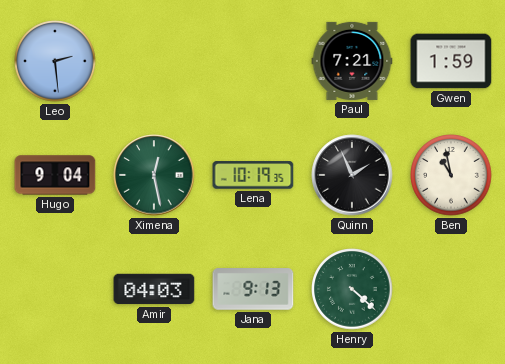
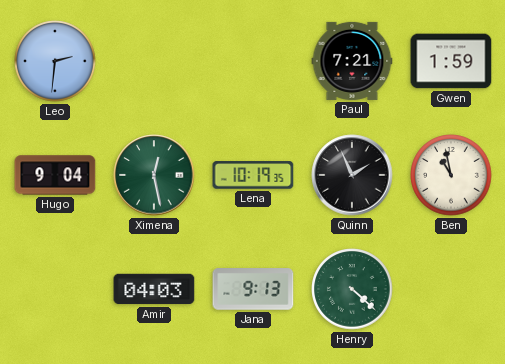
Leo: 2:29 -> 2:31
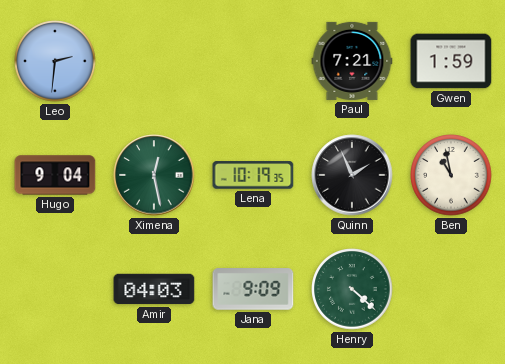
Jana: 9:13 -> 9:09
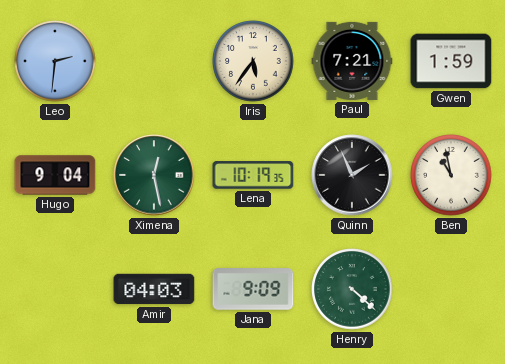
Iris: none -> 5:36
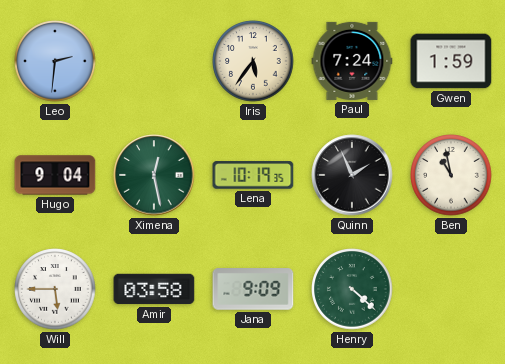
Paul: 7:21 -> 7:24
Will: none -> 5:45
Amir: 04:03 -> 03:58
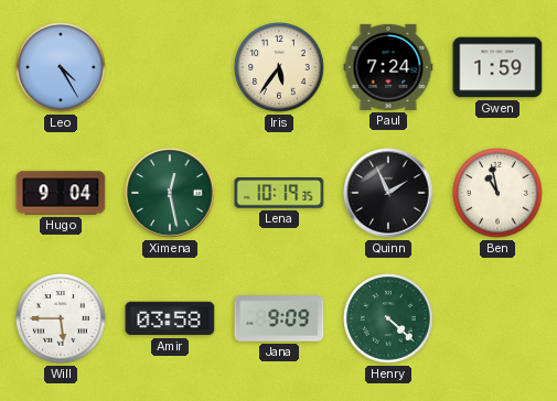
Leo: 2:31 -> 4:25
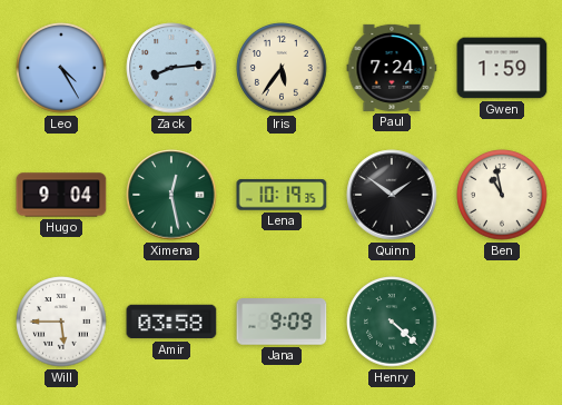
Zack: none -> 8:14
Quinn: 1:56 -> 1:51
